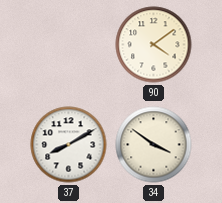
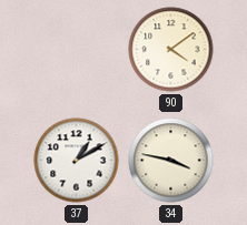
37: 8:10 -> 1:10
34: 3:51 -> 3:47
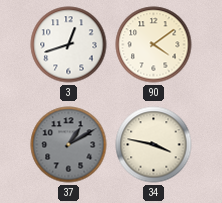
3: none -> 12:42
37 dial: white -> grey
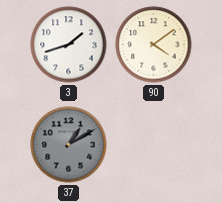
3: 12:42 -> 1:42
34: 3:47 -> none
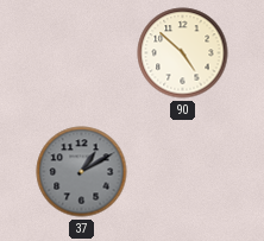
3: 1:42 -> none
90: 4:09 -> 4:52
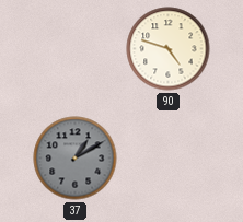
90: 4:52 -> 4:48
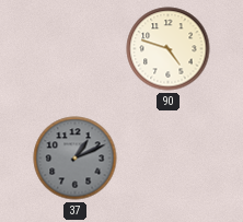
37: 1:10 -> 1:11
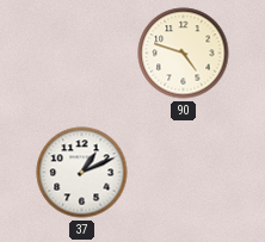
37 dial: grey -> white
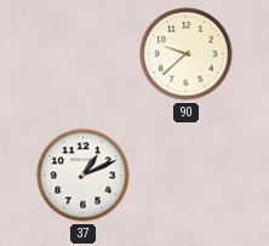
90: 4:48 -> 9:38
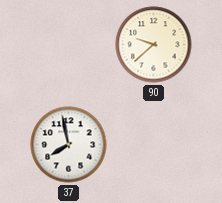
37: 1:11 -> 7:58
